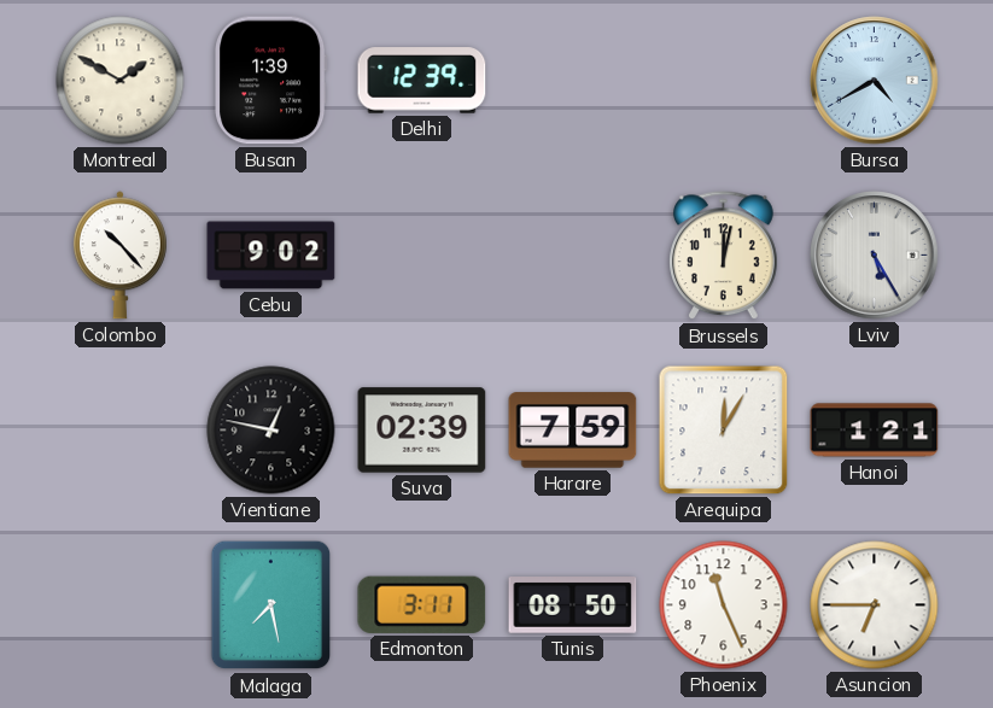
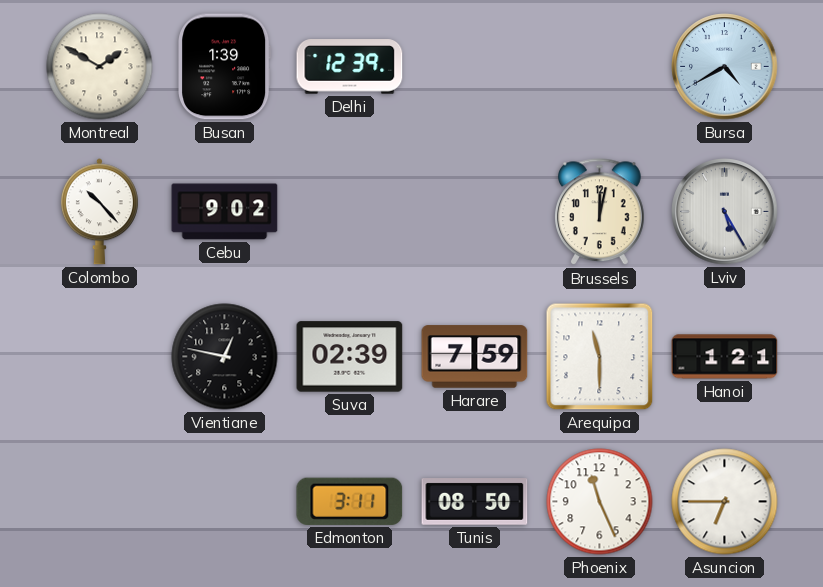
Arequipa: 12:05 -> 11:30
Malaga: 7:28 -> none
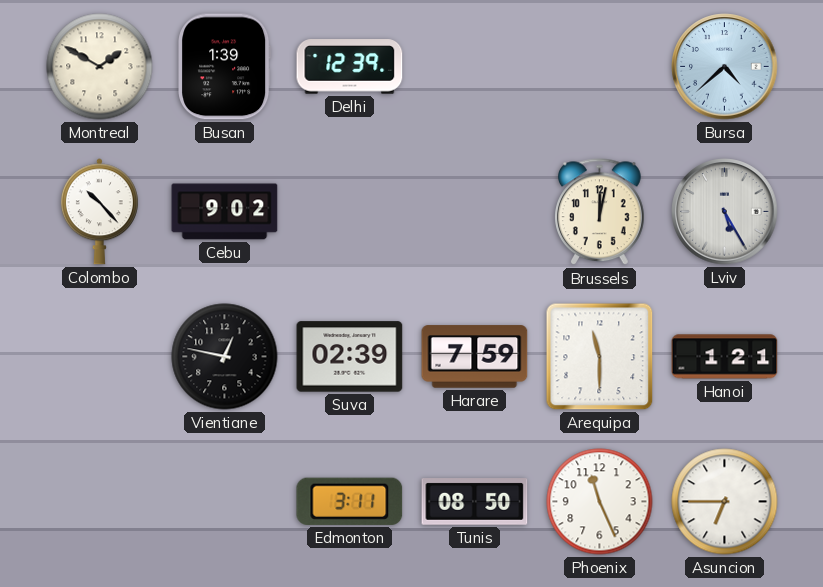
Bursa: 4:40 -> 4:38
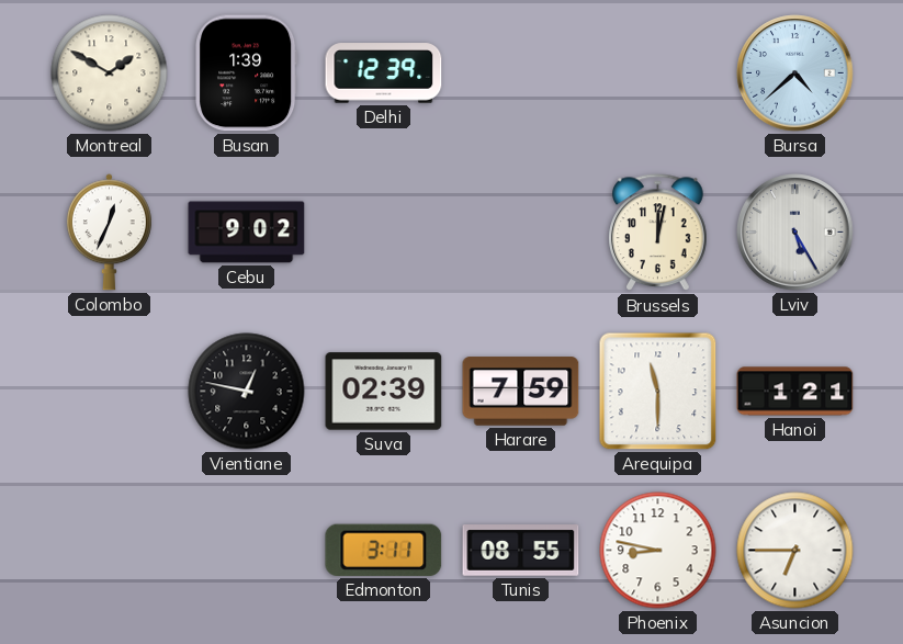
Colombo: 10:23 -> 12:34
Tunis: 08:50 -> 08:55
Phoenix: 11:26 -> 8:47
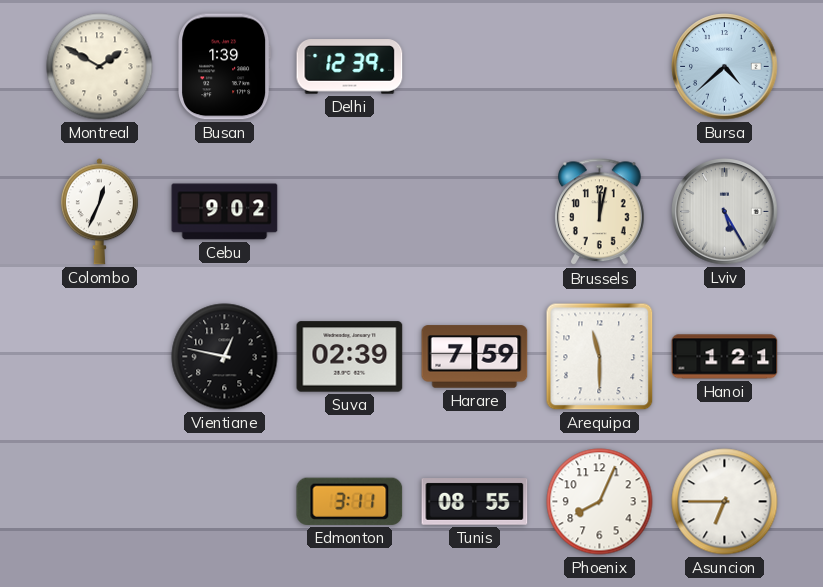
Phoenix: 8:47 -> 8:04
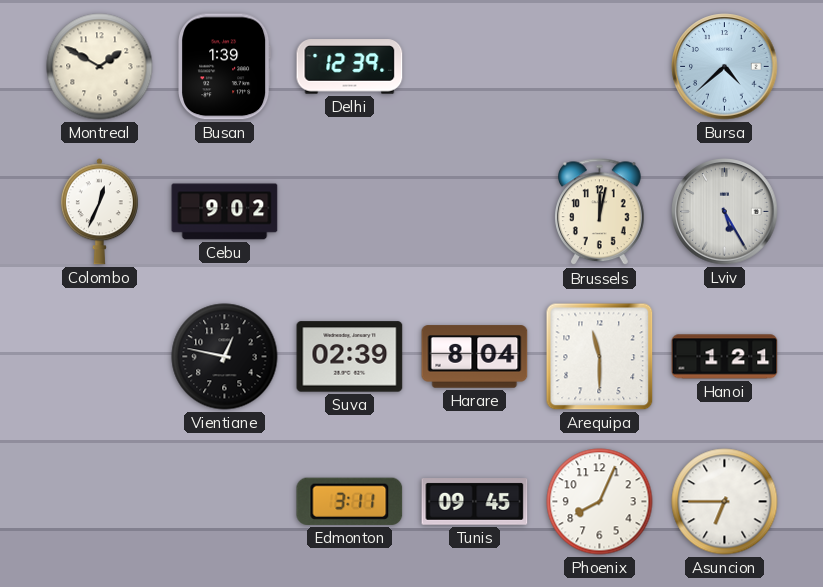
Harare: 7:59 -> 8:04
Tunis: 08:55 -> 09:45
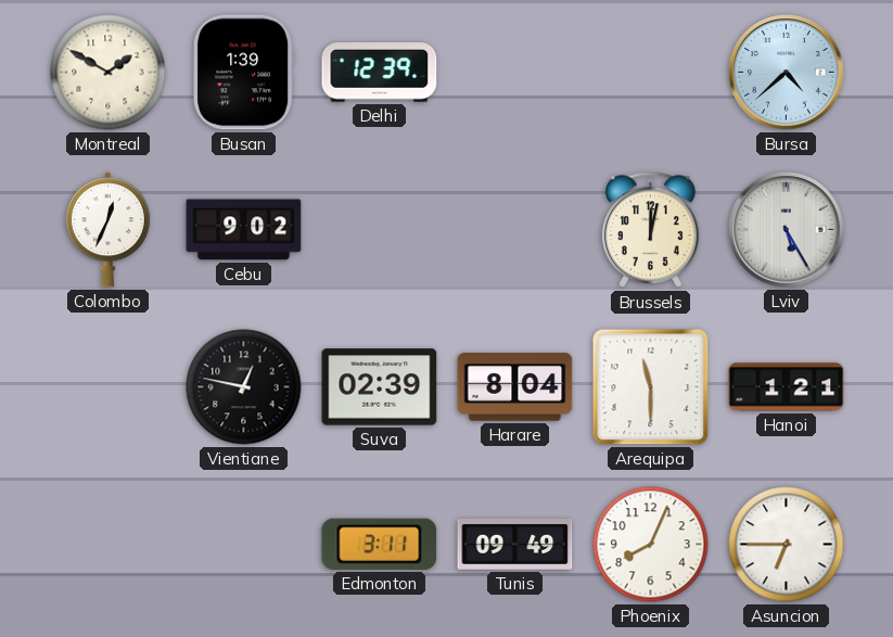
Tunis: 09:45 -> 09:49
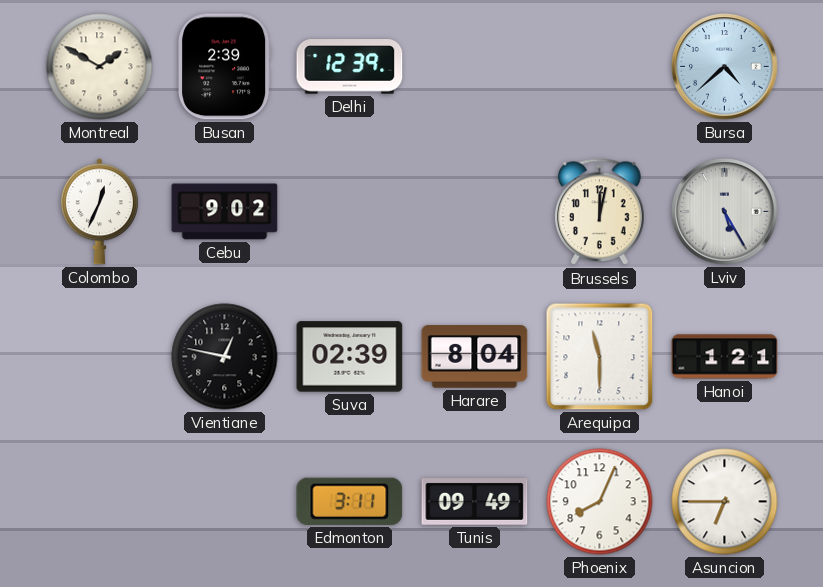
Busan: 1:39 -> 2:39
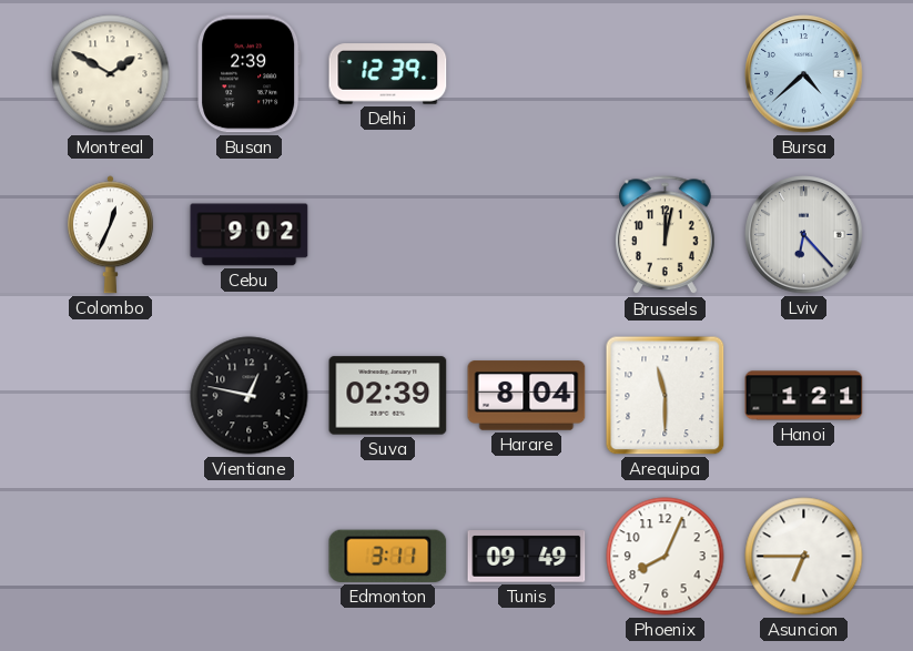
Lviv: 5:25 -> 6:23
